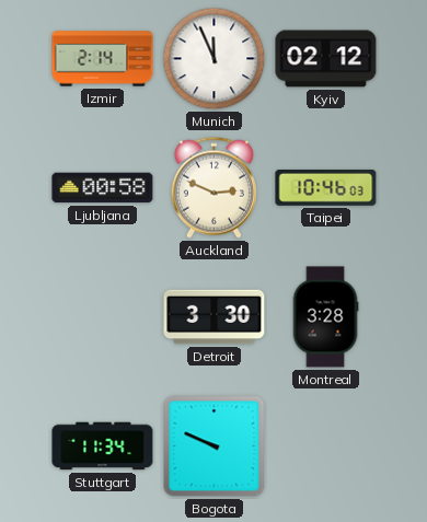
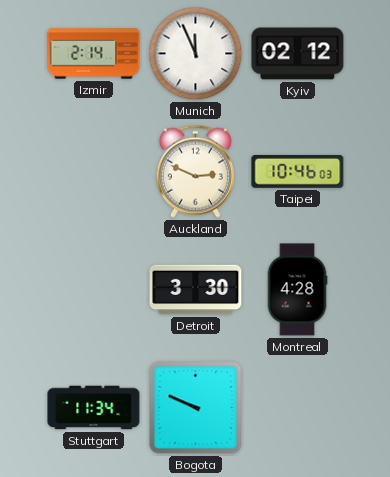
Ljubljana: 00:58 -> none
Montreal: 3:28 -> 4:28
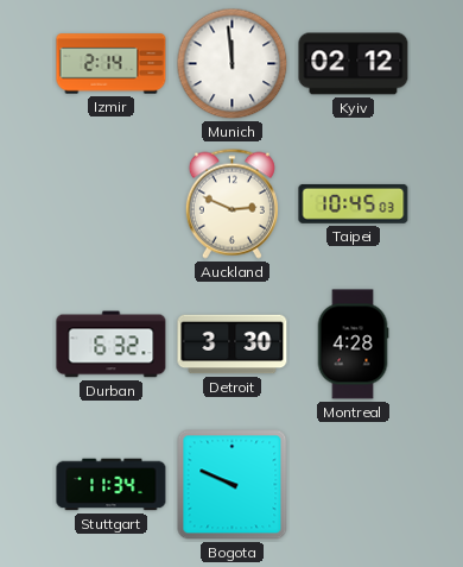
Munich: 11:56 -> 11:59
Taipei: 10:46 -> 10:45
Durban: none -> 6:32
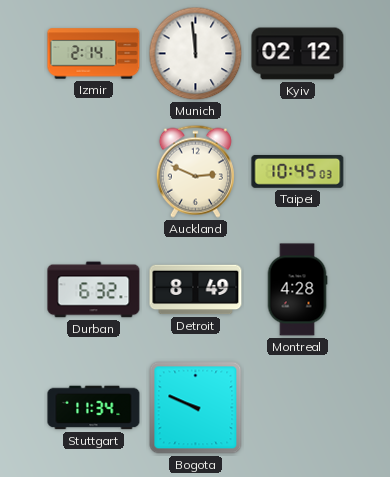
Detroit: 3:30 -> 8:49
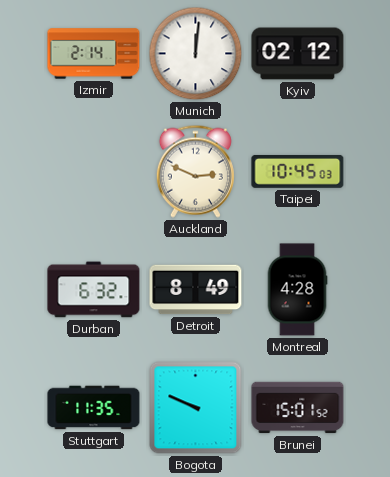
Munich: 11:59 -> 12:01
Stuttgart: 11:34 -> 11:35
Brunei: none -> 15:01
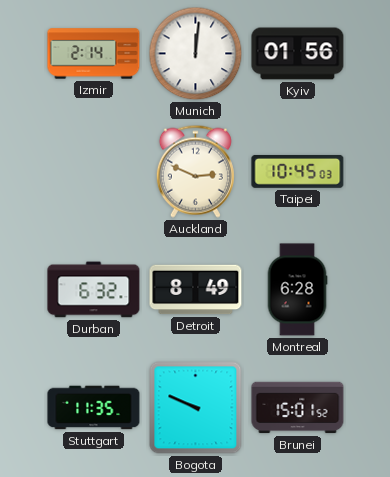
Kyiv: 02:12 -> 01:56
Montreal: 4:28 -> 6:28
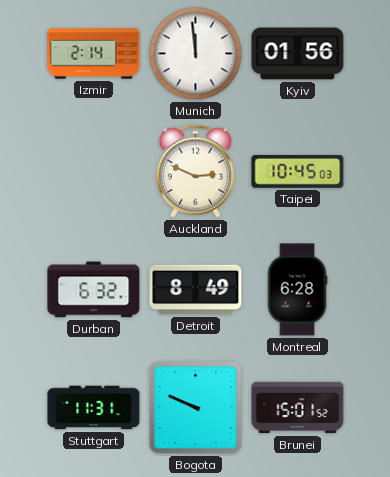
Munich: 12:01 -> 11:59
Stuttgart: 11:35 -> 11:31
